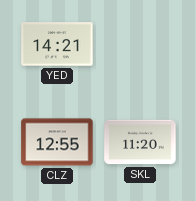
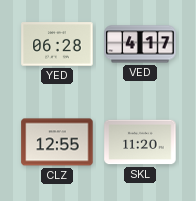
YED: 14:21 -> 06:28
VED: none -> 4:17
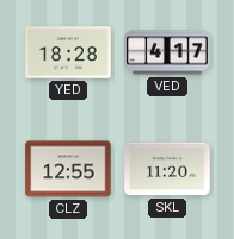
YED: 06:28 -> 18:28
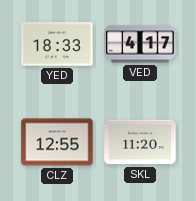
YED: 18:28 -> 18:33
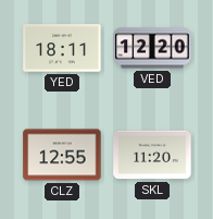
YED: 18:33 -> 18:11
VED: 4:17 -> 12:20
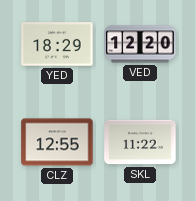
YED: 18:11 -> 18:29
SKL: 11:20 -> 11:22
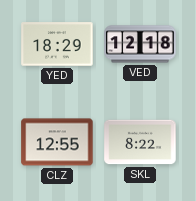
VED: 12:20 -> 12:18
SKL: 11:22 -> 8:22
